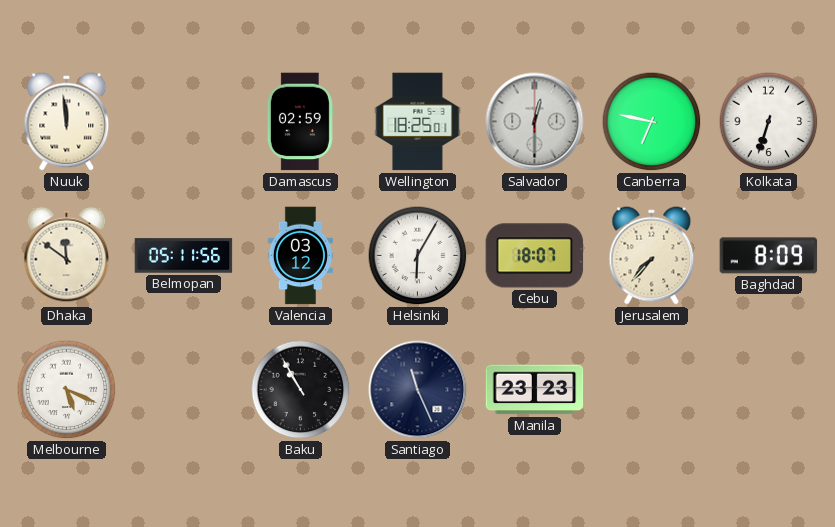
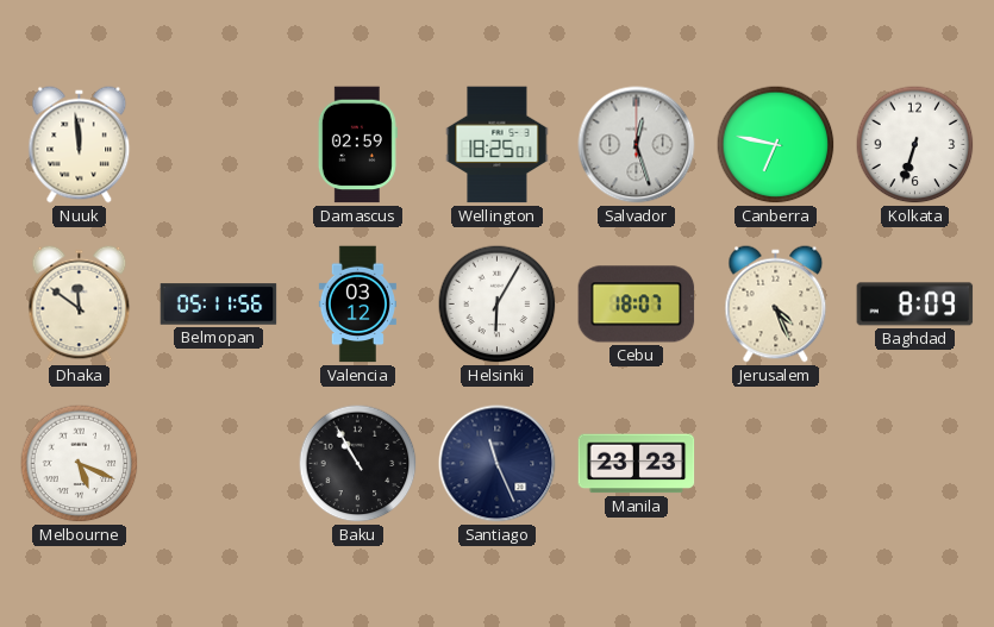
Salvador: 12:30 -> 12:27
Jerusalem: 7:37 -> 4:26
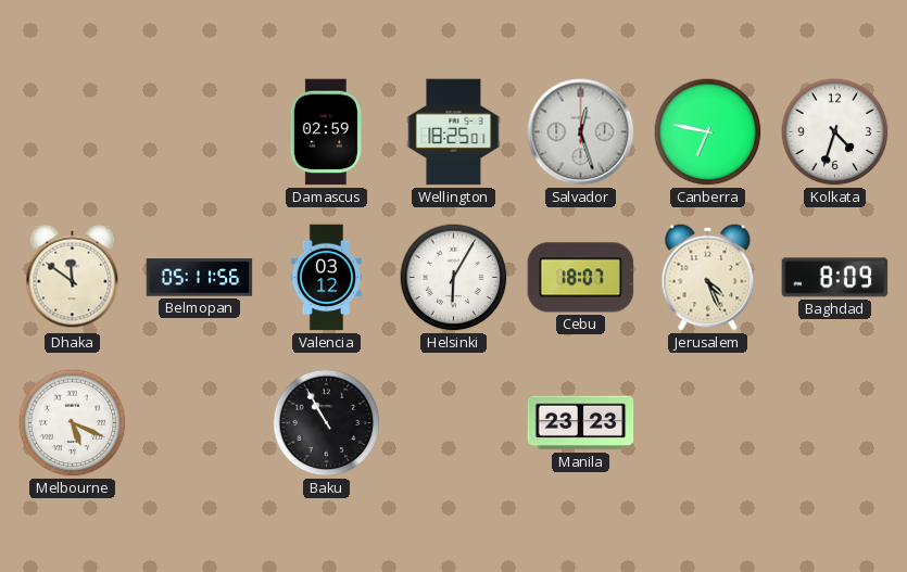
Nuuk: 11:59 -> none
Kolkata: 6:33 -> 4:33
Santiago: 11:26 -> none
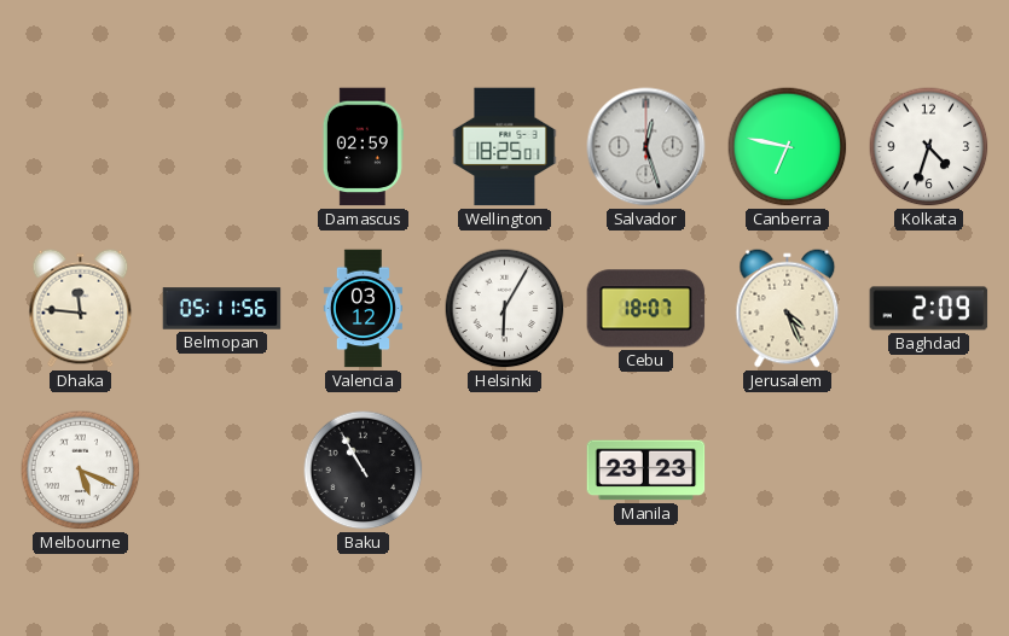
Dhaka: 11:51 -> 11:46
Baghdad: 8:09 -> 2:09
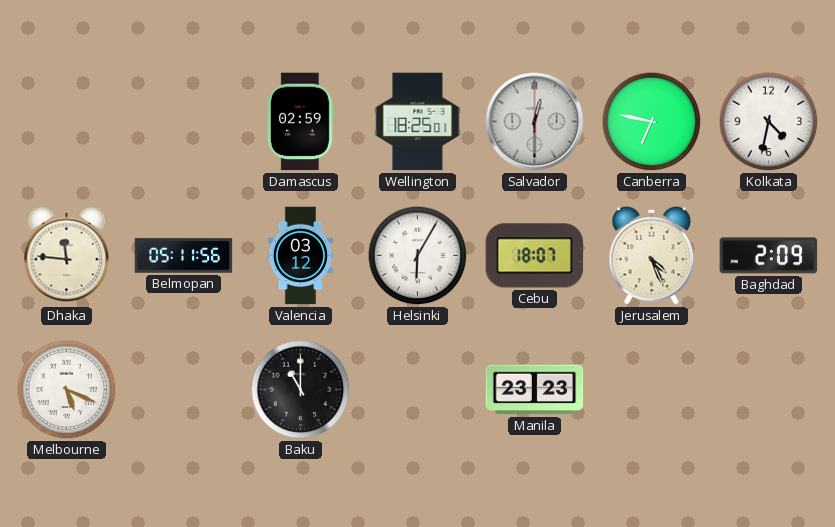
Salvador: 12:27 -> 12:30
Kolkata: 4:33 -> 4:32
Baku: 10:55 -> 11:00
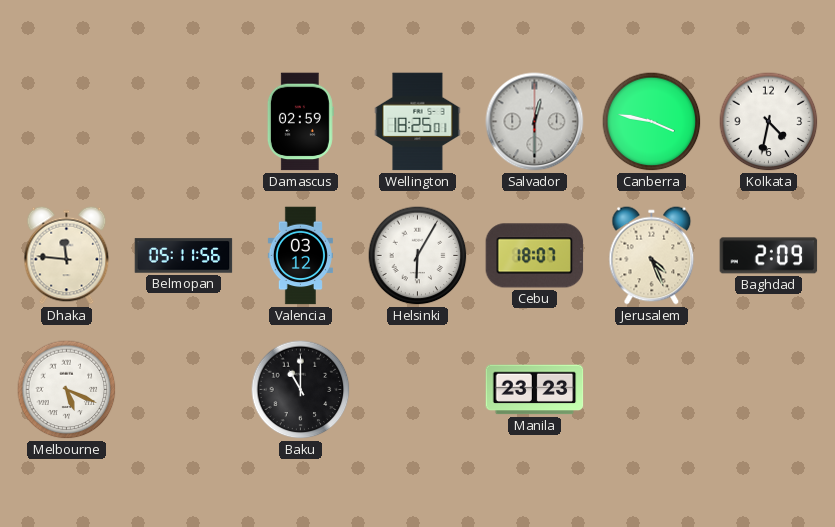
Canberra: 6:47 -> 3:47
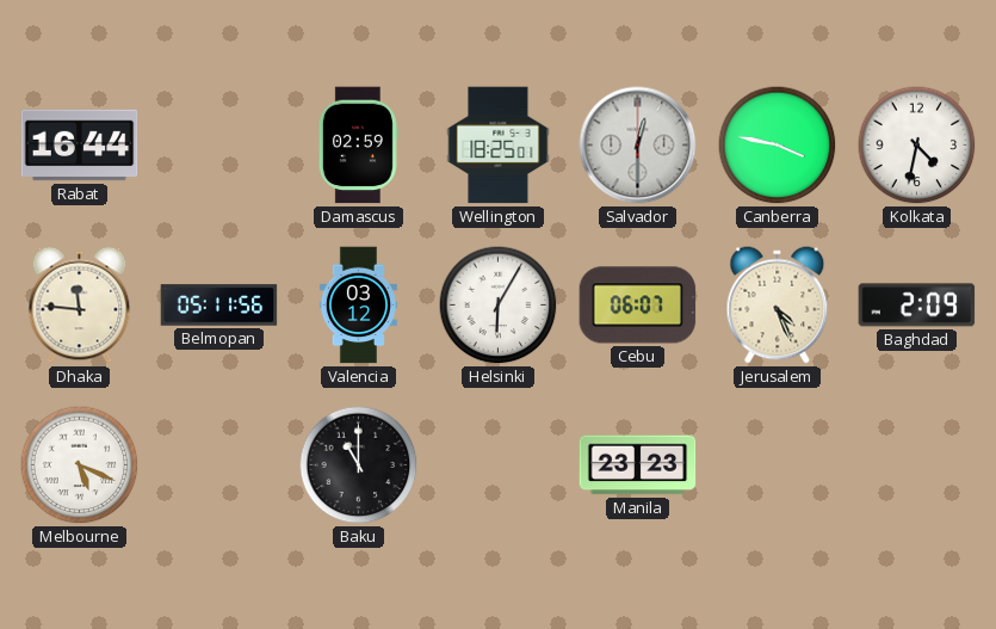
Rabat: none -> 16:44
Cebu: 18:07 -> 06:07
